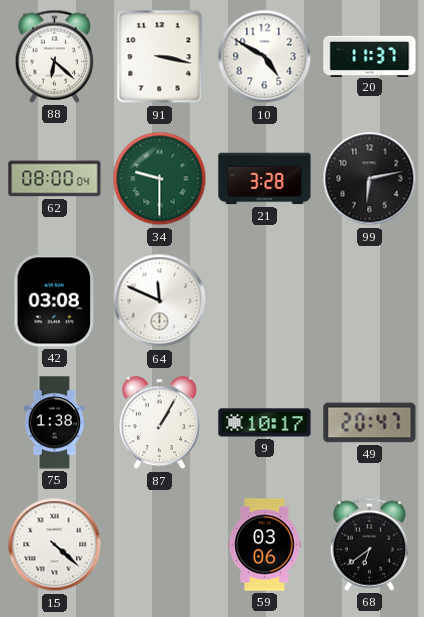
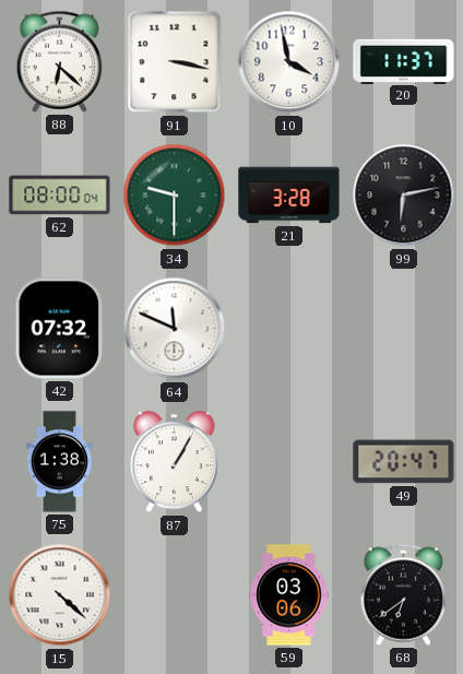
10: 4:50 -> 3:58
42: 03:08 -> 07:32
9: 10:17 -> none
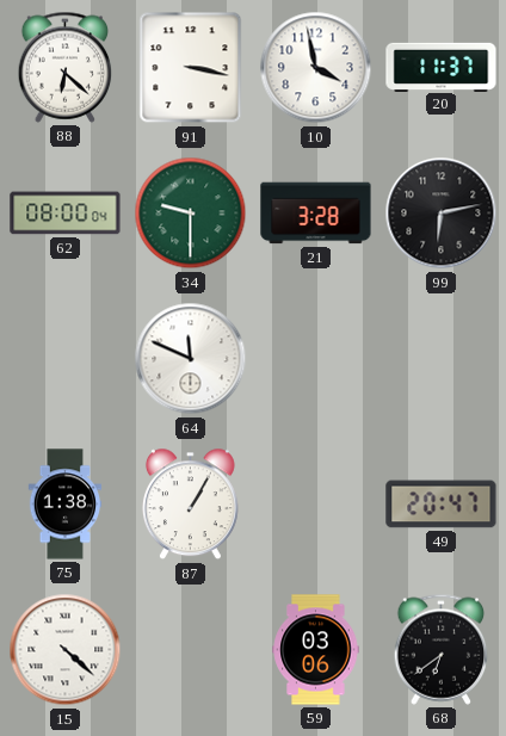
42: 07:32 -> none
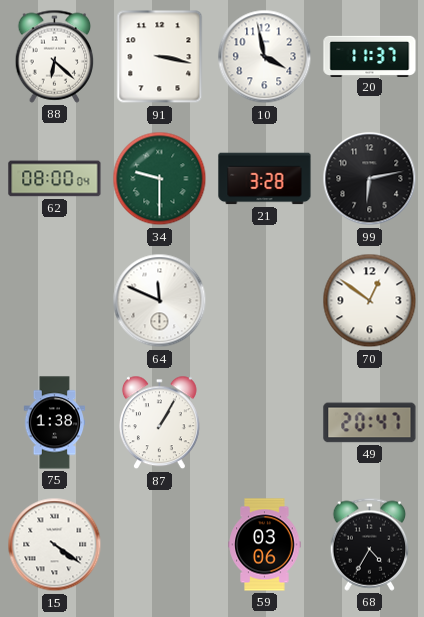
70: none -> 12:51
15: 4:22 -> 4:21
68: 6:39 -> 4:35
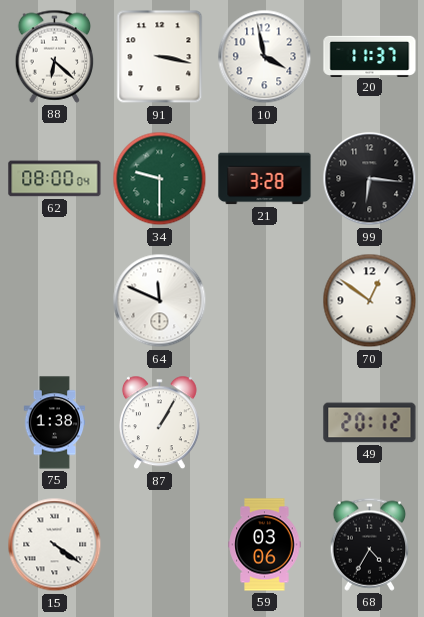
99: 6:13 -> 6:16
49: 20:47 -> 20:12
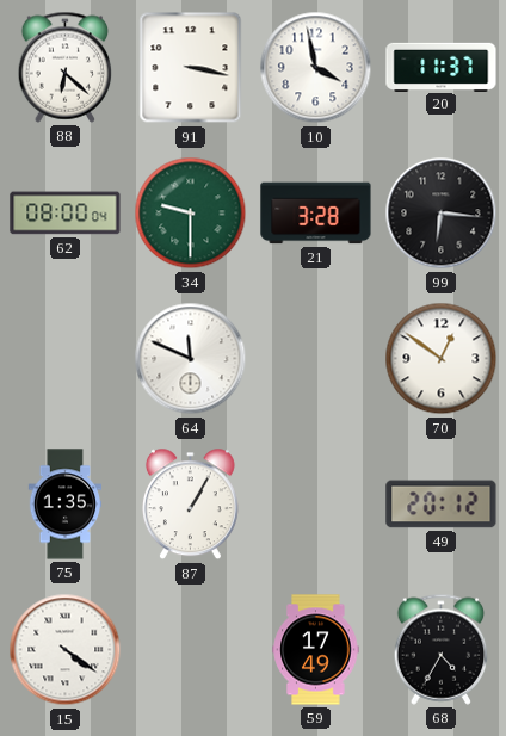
75: 1:38 -> 1:35
59: 03:06 -> 17:49
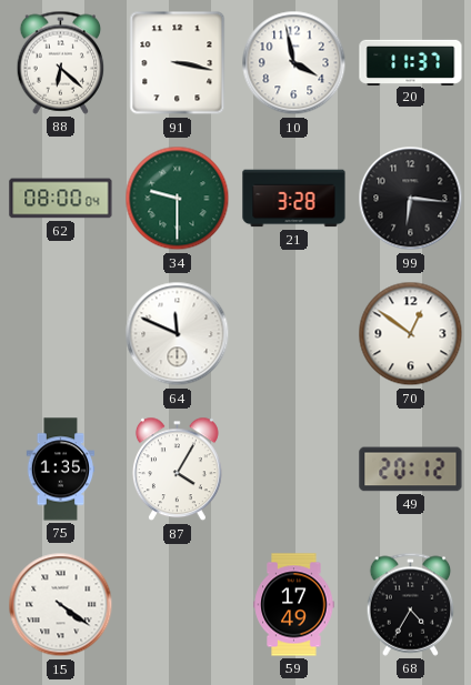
87: 1:05 -> 4:05
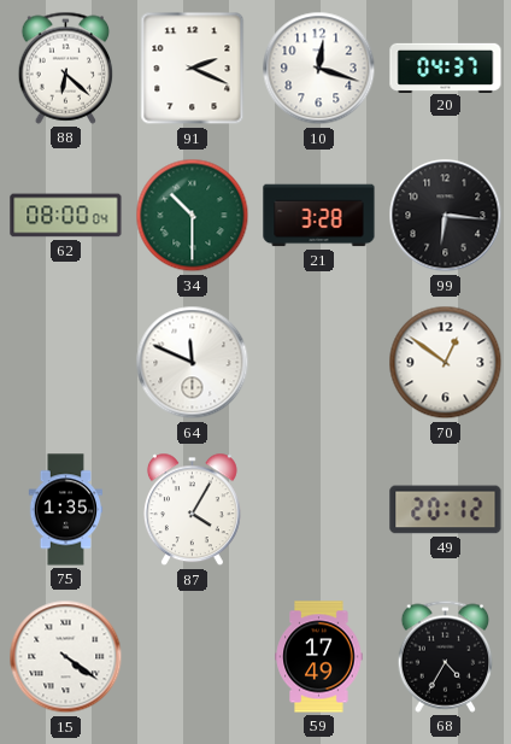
91: 3:17 -> 2:19
10: 3:58 -> 12:18
20: 11:37 -> 04:37
34: 9:30 -> 10:30
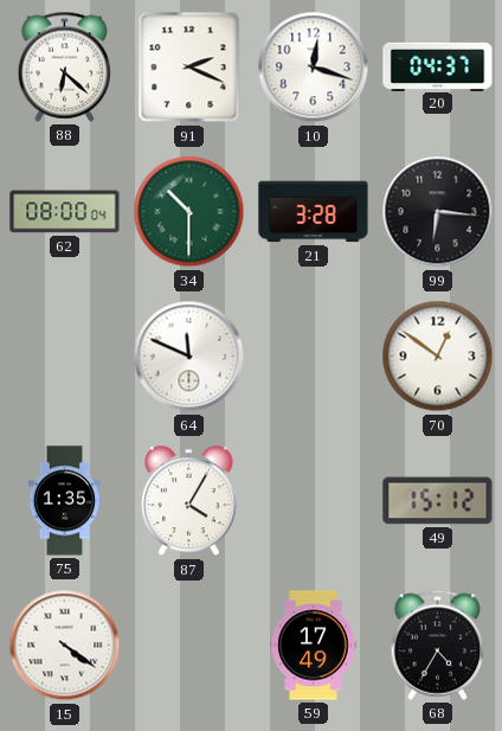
49: 20:12 -> 15:12
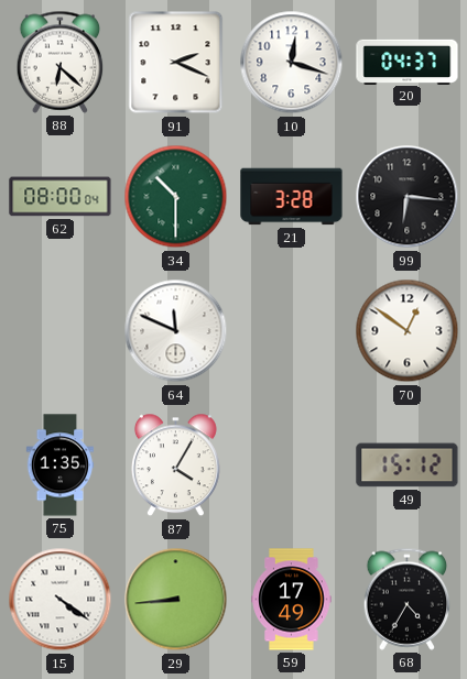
29: none -> 8:44
